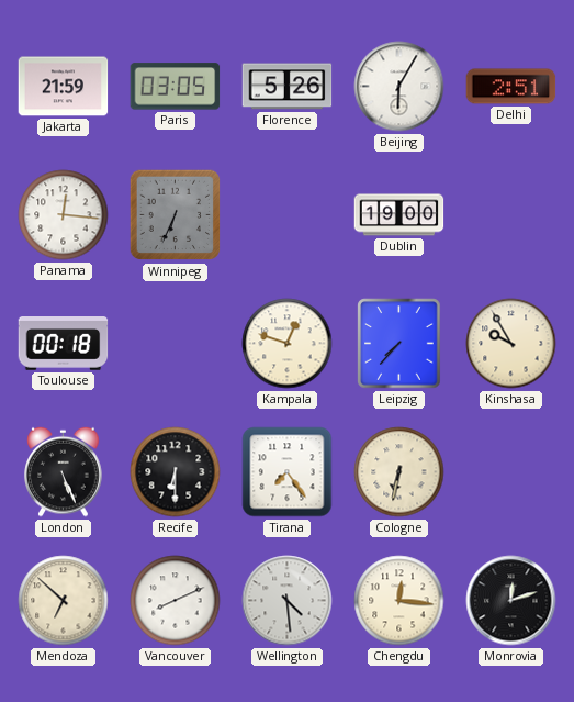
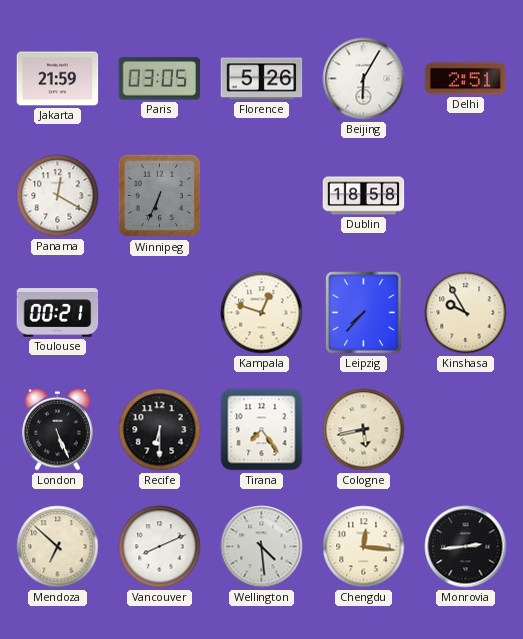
Panama: 12:16 -> 12:20
Dublin: 19:00 -> 18:58
Toulouse: 00:18 -> 00:21
Cologne: 6:32 -> 5:43
Monrovia: 12:12 -> 2:44
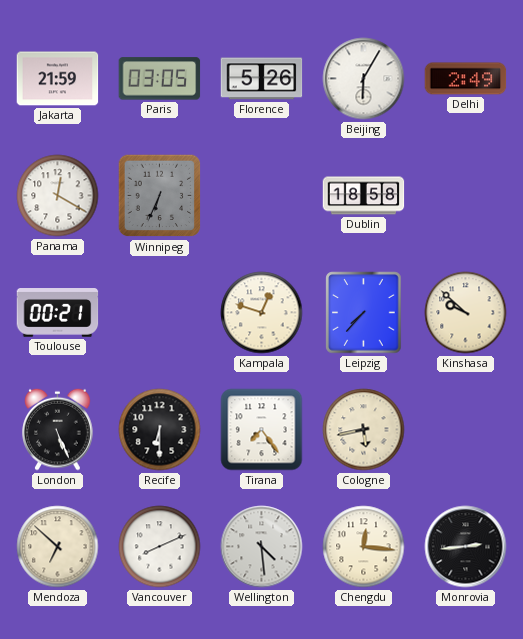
Delhi: 2:51 -> 2:49
Kinshasa: 9:55 -> 9:52
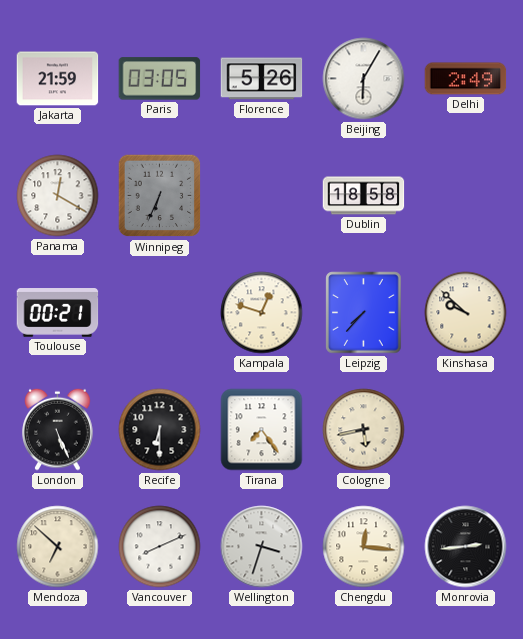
Wellington: 4:29 -> 3:33
